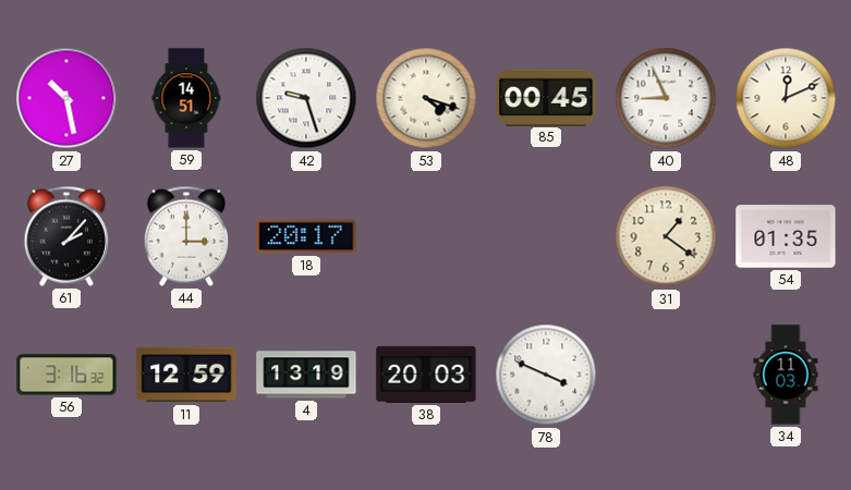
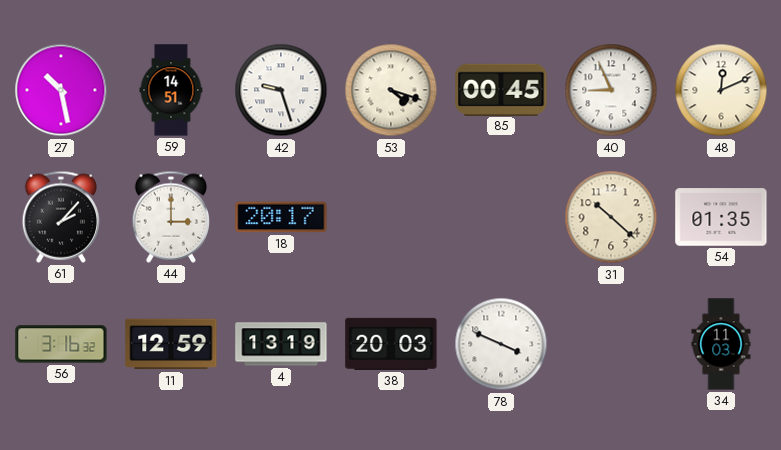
31: 1:21 -> 10:22
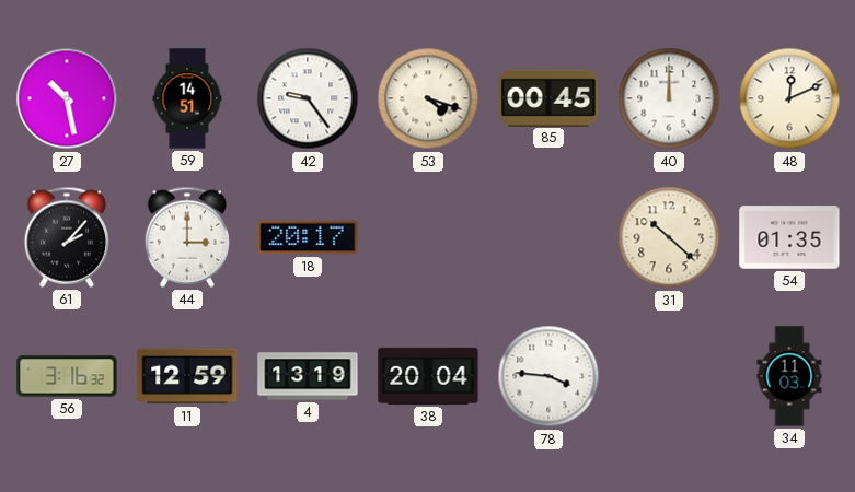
42: 9:27 -> 9:24
40: 8:56 -> 12:00
38: 20:03 -> 20:04
78: 3:49 -> 3:46
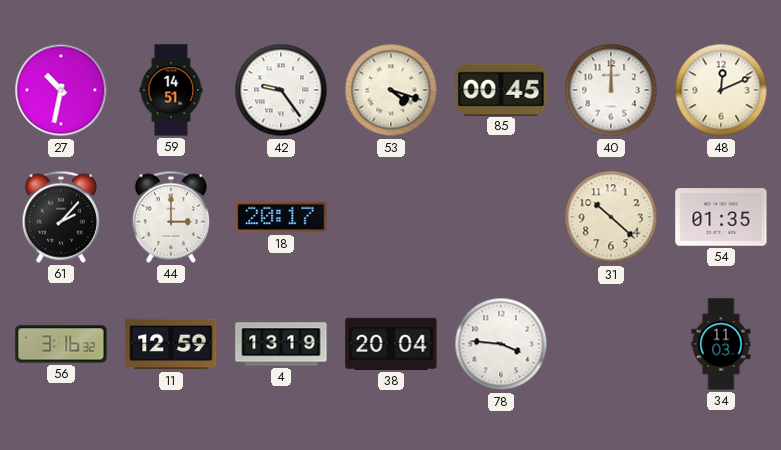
27: 10:28 -> 10:32
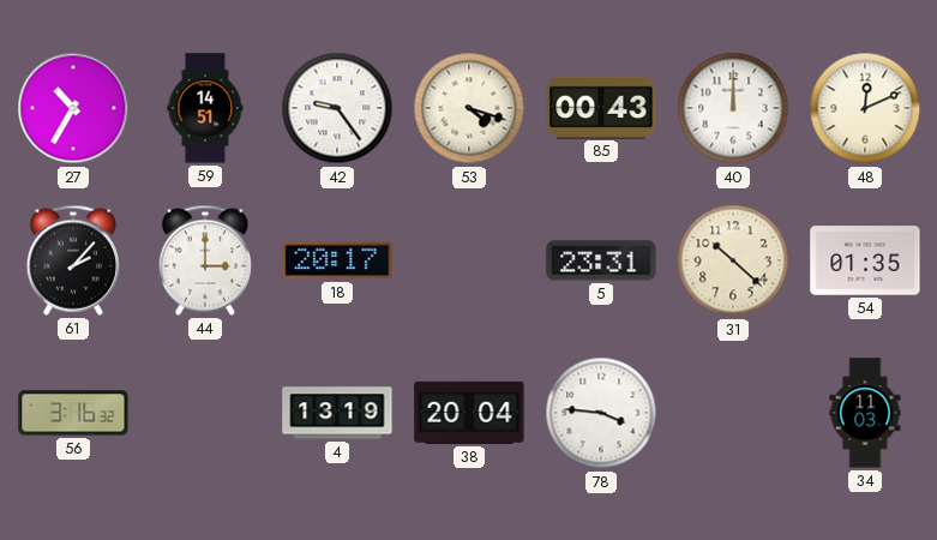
27: 10:32 -> 10:35
85: 00:45 -> 00:43
5: none -> 23:31
11: 12:59 -> none
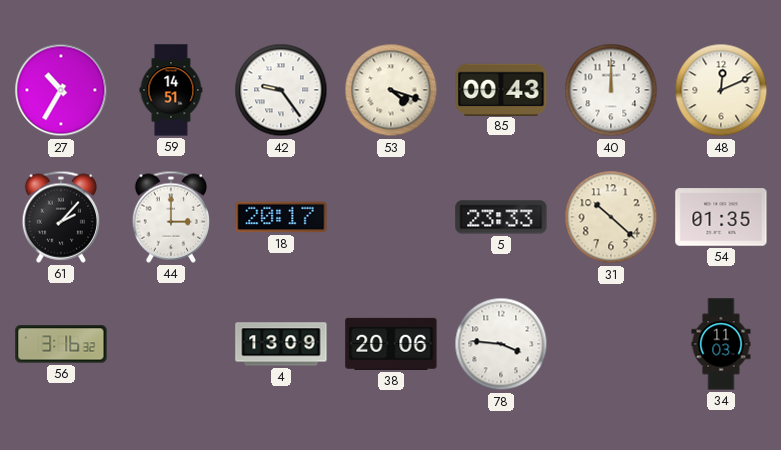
5: 23:31 -> 23:33
4: 13:19 -> 13:09
38: 20:04 -> 20:06
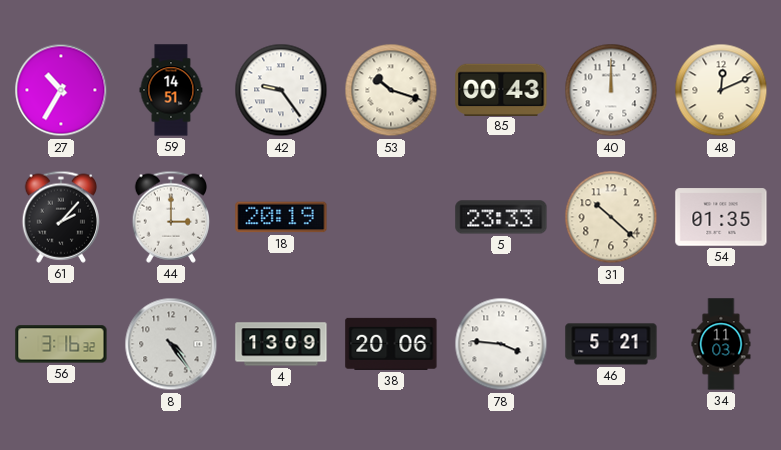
53: 4:18 -> 10:18
18: 20:17 -> 20:19
8: none -> 4:24
46: none -> 5:21
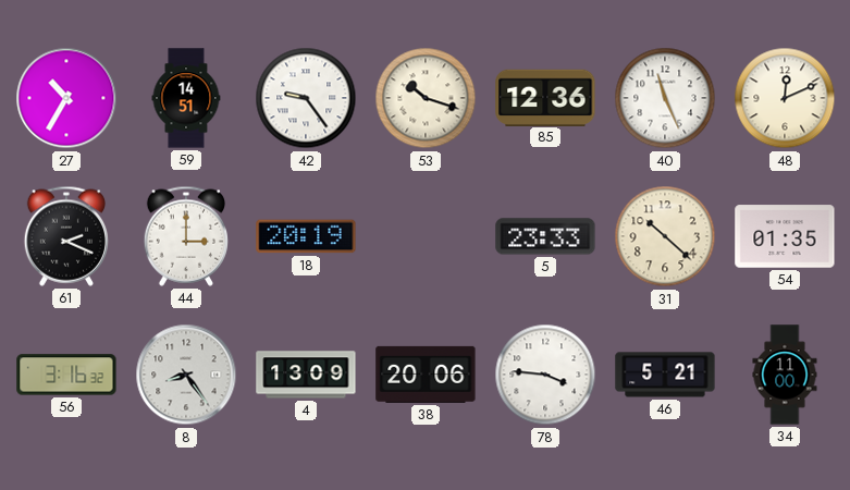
85: 00:43 -> 12:36
40: 12:00 -> 11:26
61: 2:07 -> 2:19
8: 4:24 -> 8:24
34: 11:03 -> 11:00
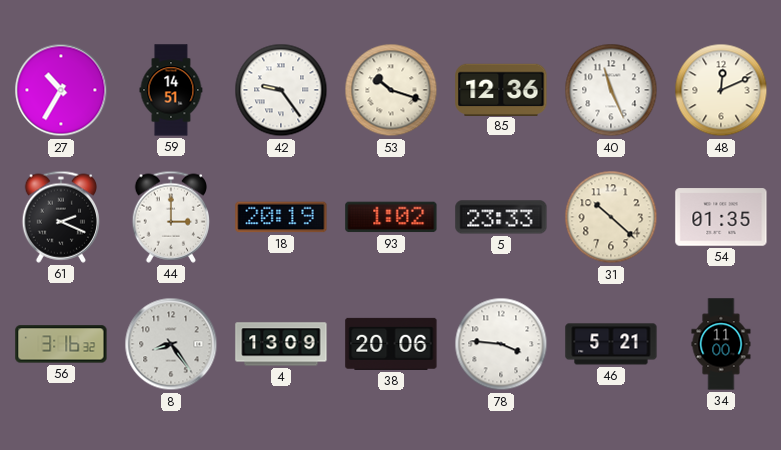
93: none -> 1:02
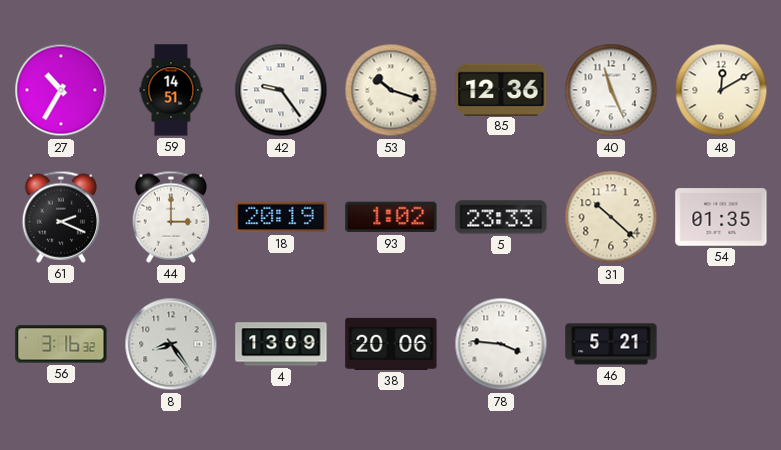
48: 12:11 -> 12:10
34: 11:00 -> none
